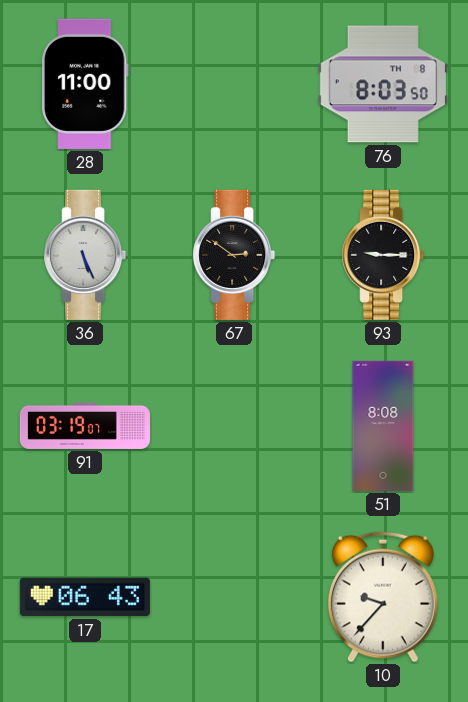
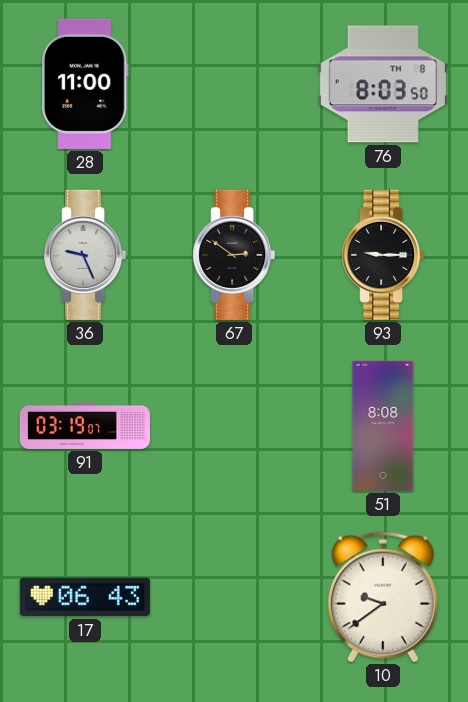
36: 5:26 -> 9:26
10: 9:37 -> 9:39
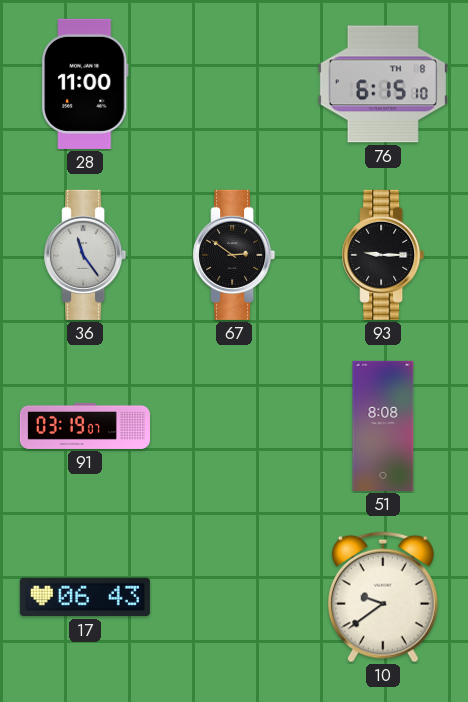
76: 8:03 -> 6:15
36: 9:26 -> 11:24
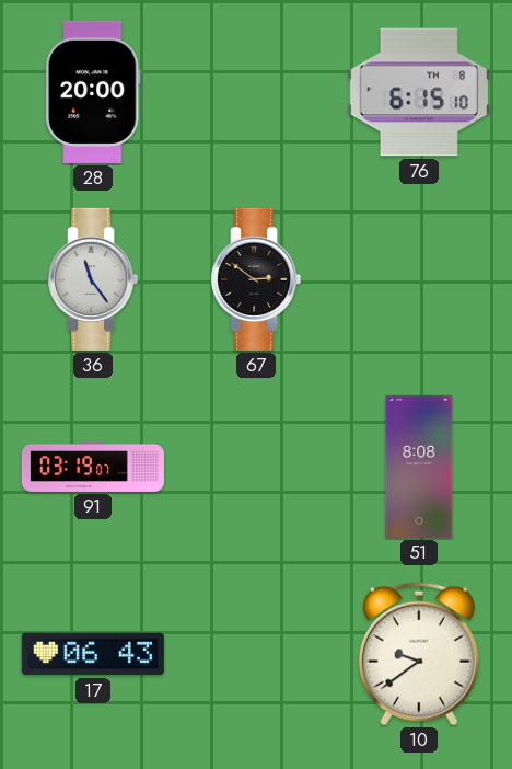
28: 11:00 -> 20:00
93: 9:15 -> none
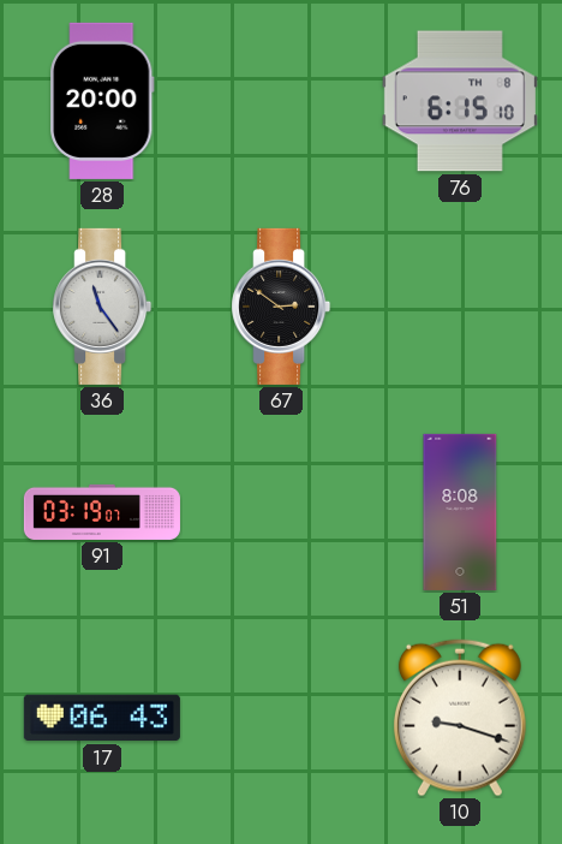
10: 9:39 -> 9:18
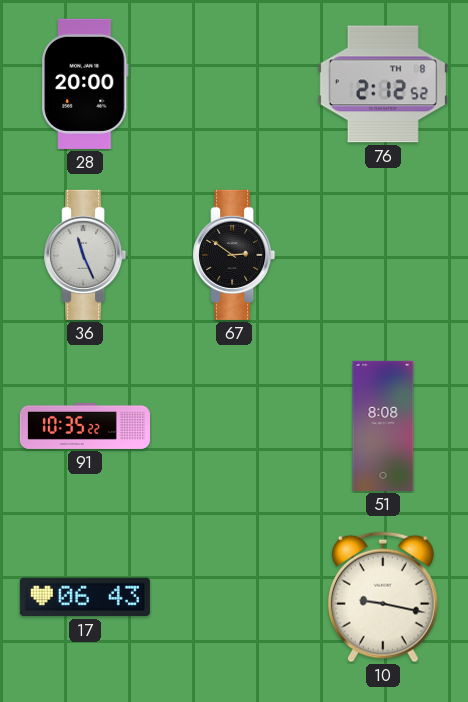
76: 6:15 -> 2:12
36: 11:24 -> 11:26
91: 03:19 -> 10:35
10: 9:18 -> 9:17
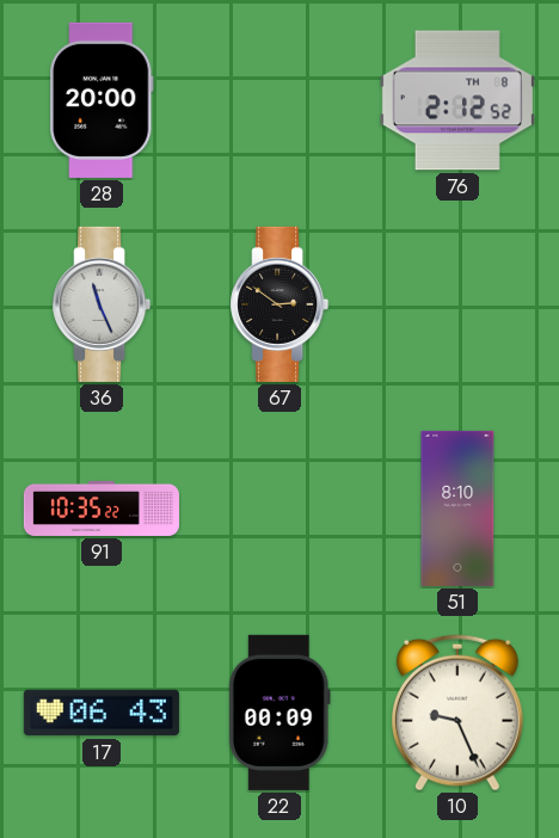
51: 8:08 -> 8:10
22: none -> 00:09
10: 9:17 -> 9:26
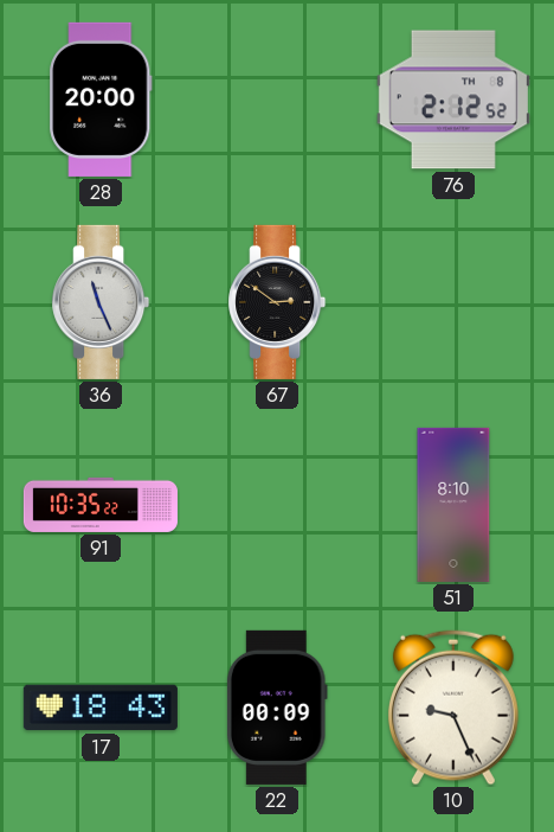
17: 06:43 -> 18:43
